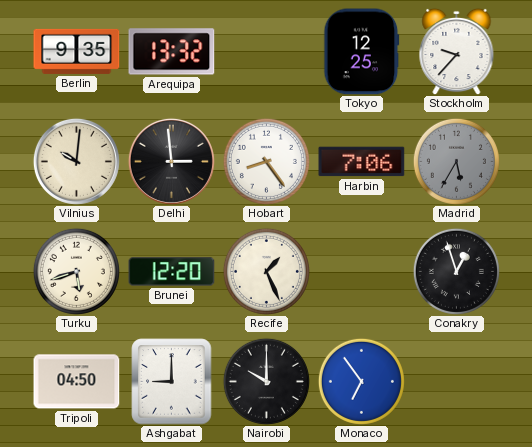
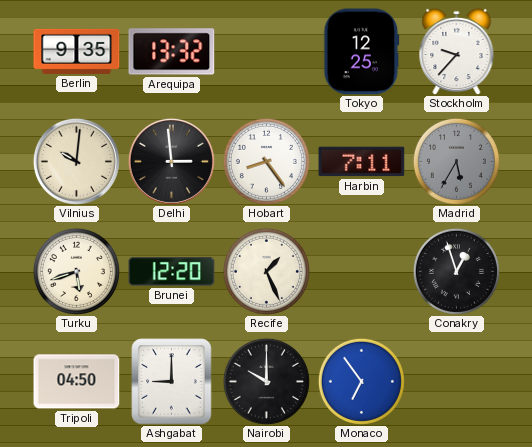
Harbin: 7:06 -> 7:11
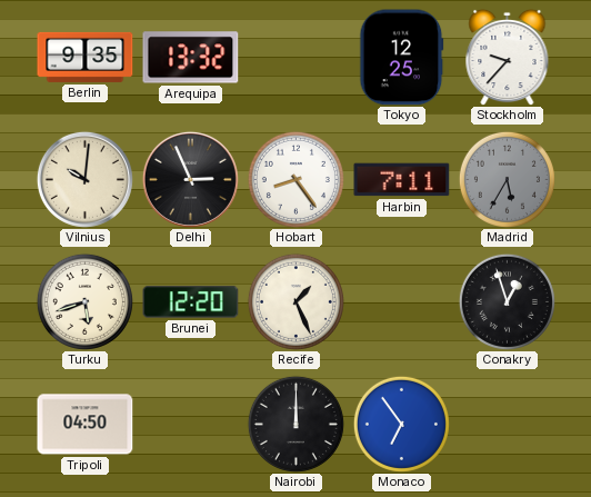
Delhi: 2:59 -> 2:56
Ashgabat: 9:00 -> none
Nairobi: 10:00 -> 12:00
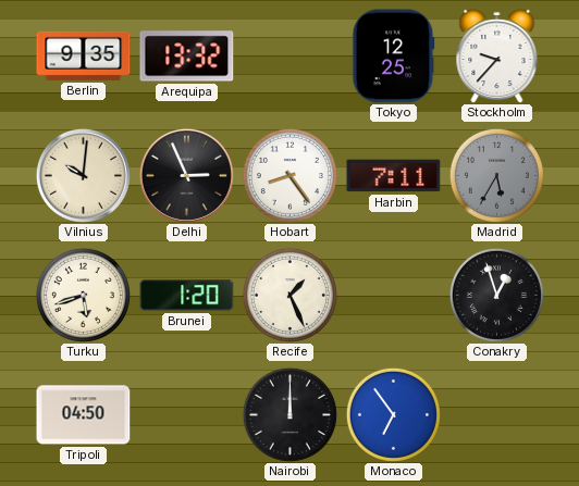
Brunei: 12:20 -> 1:20
